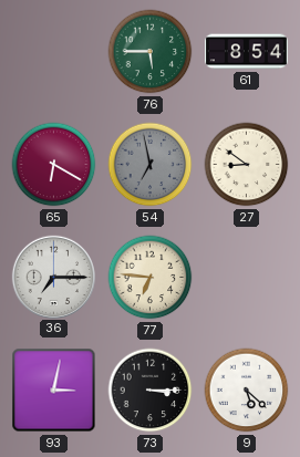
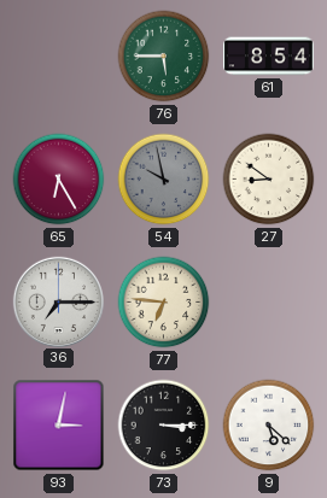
65: 6:20 -> 6:25
54: 6:58 -> 9:58
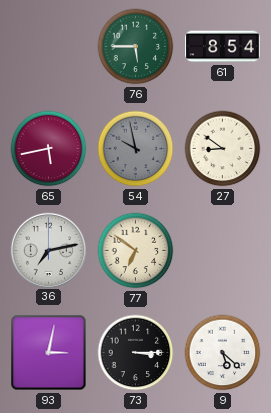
65: 6:25 -> 5:43
36: 7:15 -> 7:13
77: 6:46 -> 6:51
